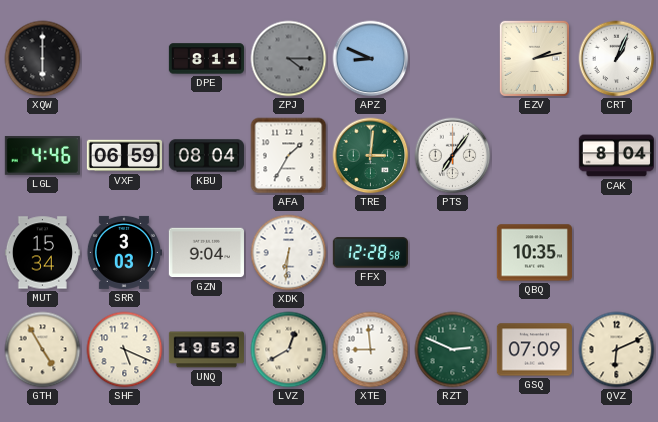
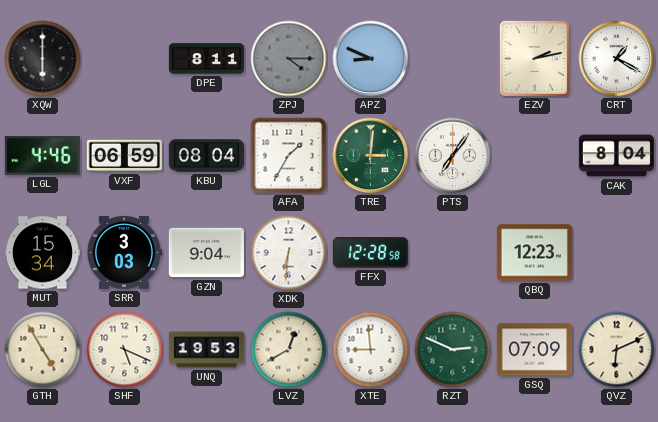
CRT: 1:04 -> 1:20
QBQ: 10:35 -> 12:23
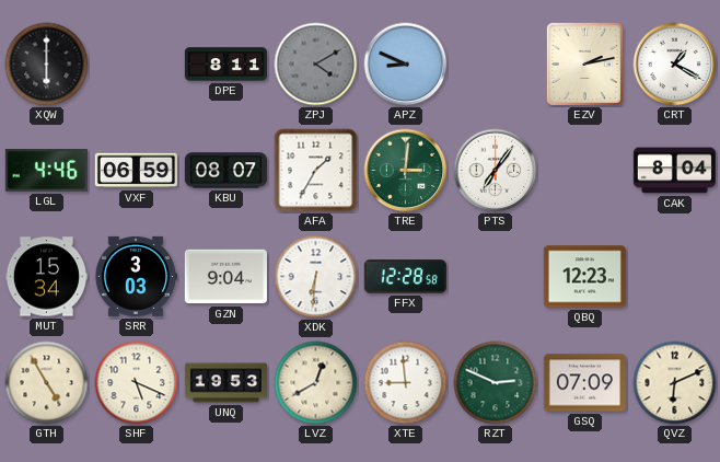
ZPJ: 4:15 -> 4:10
KBU: 08:04 -> 08:07
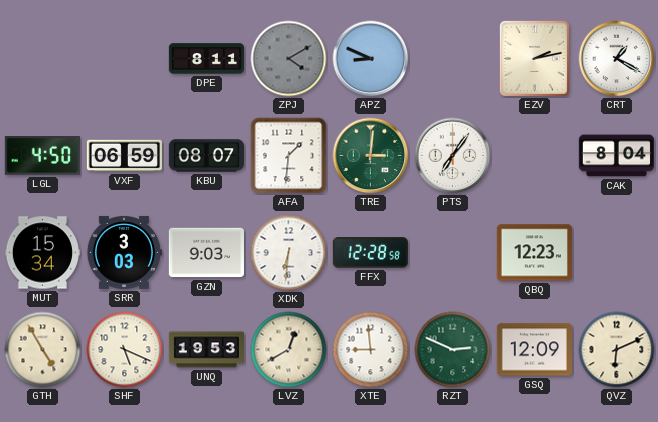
XQW: 6:00 -> none
LGL: 4:46 -> 4:50
AFA: 1:35 -> 1:31
GZN: 9:04 -> 9:03
GSQ: 07:09 -> 12:09
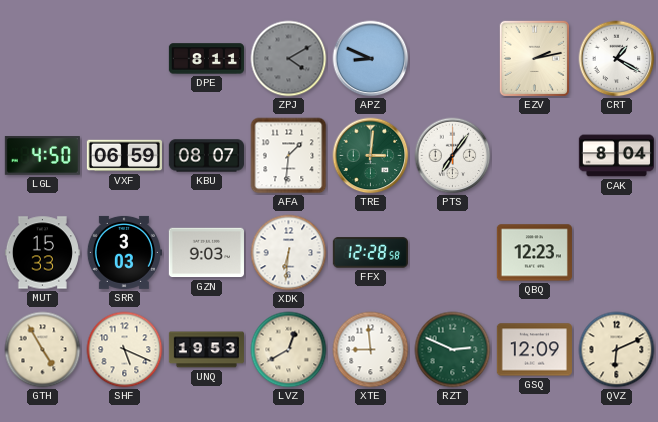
MUT: 15:34 -> 15:33
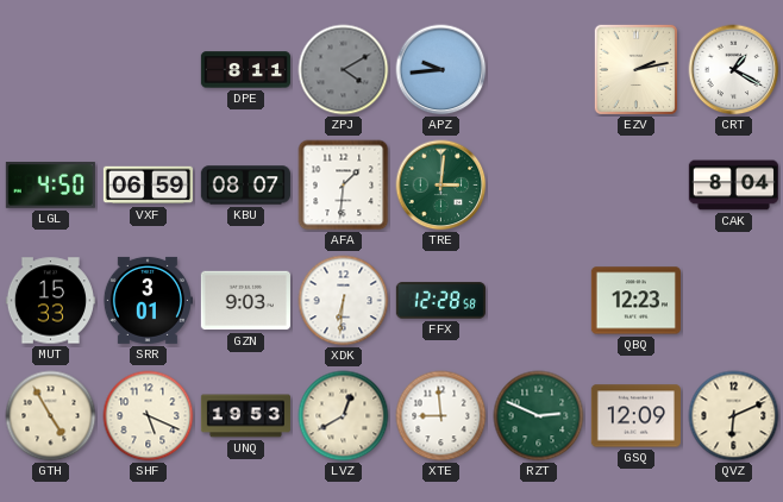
APZ: 8:49 -> 9:44
PTS: 7:06 -> none
SRR: 3:03 -> 3:01
